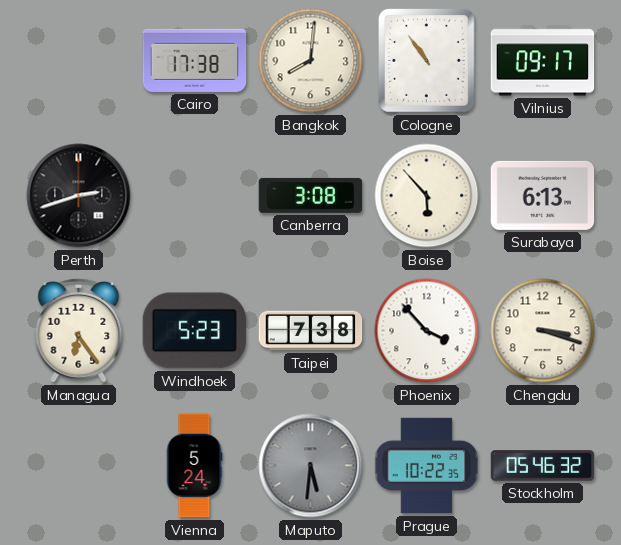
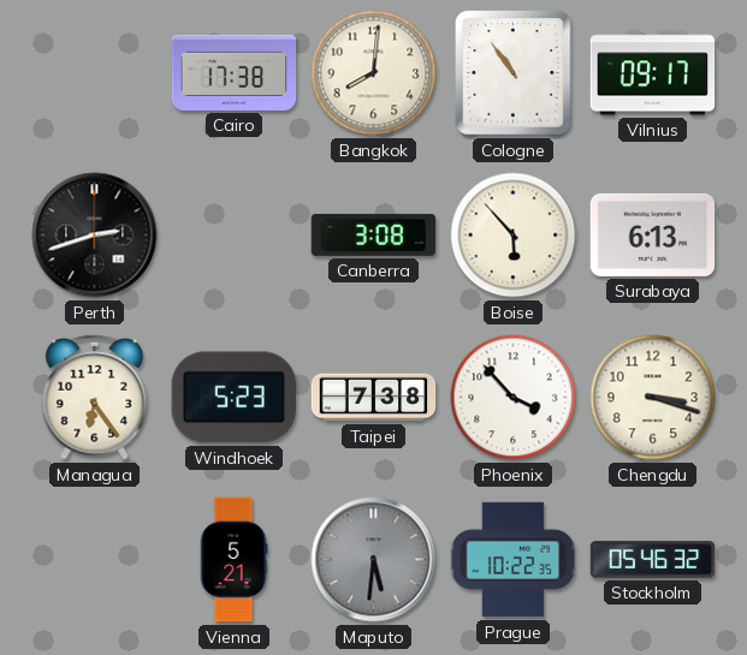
Vienna: 5:24 -> 5:21
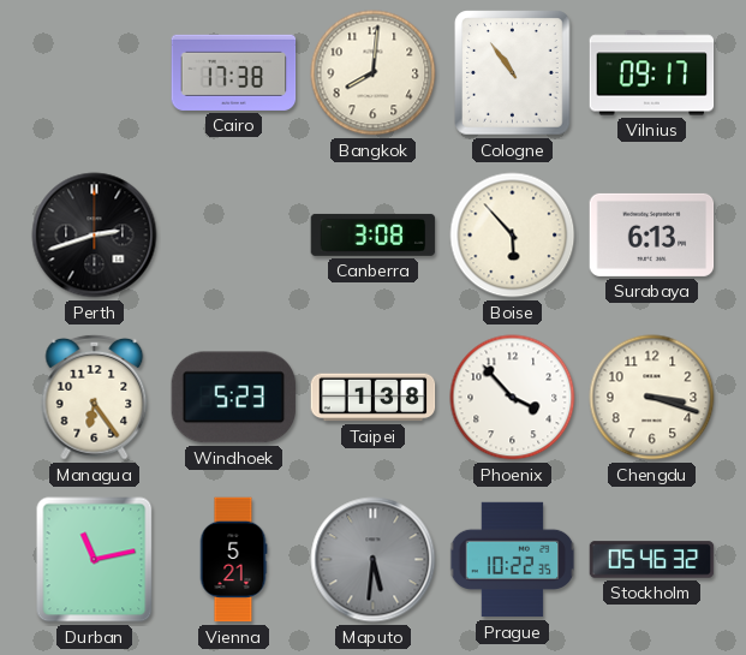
Taipei: 7:38 -> 1:38
Durban: none -> 11:13
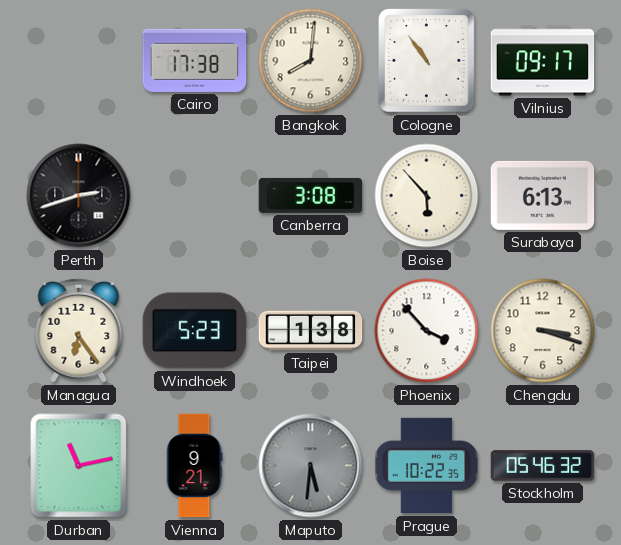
Vienna: 5:21 -> 9:21
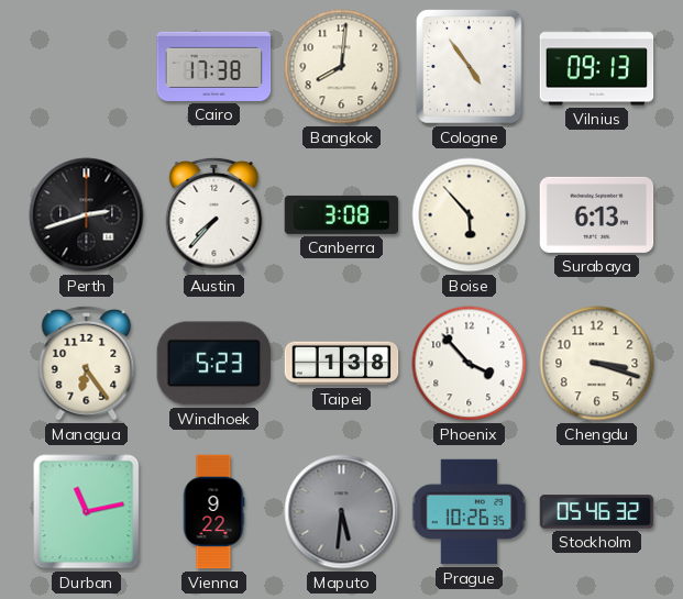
Cologne: 10:54 -> 4:54
Vilnius: 09:17 -> 09:13
Austin: none -> 7:37
Vienna: 9:21 -> 9:22
Prague: 10:22 -> 10:26
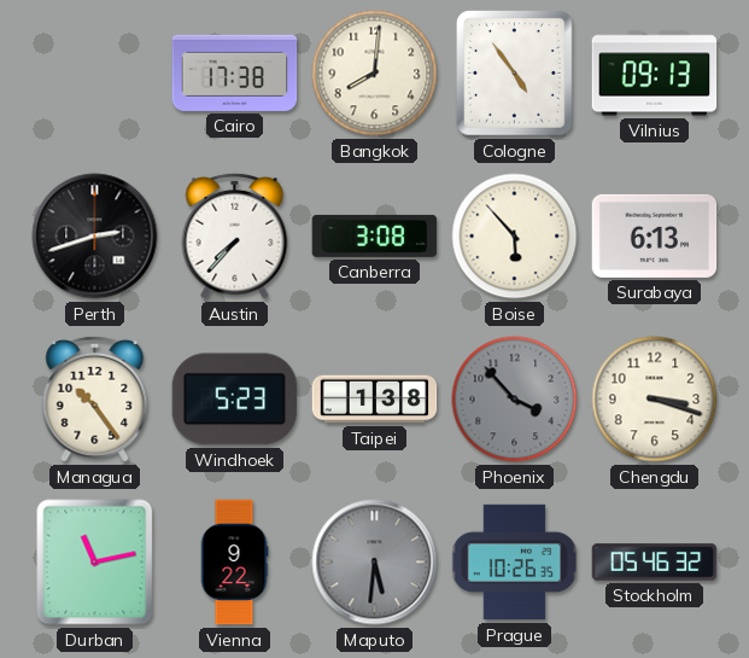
Managua: 6:24 -> 10:24
Phoenix dial: white -> grey
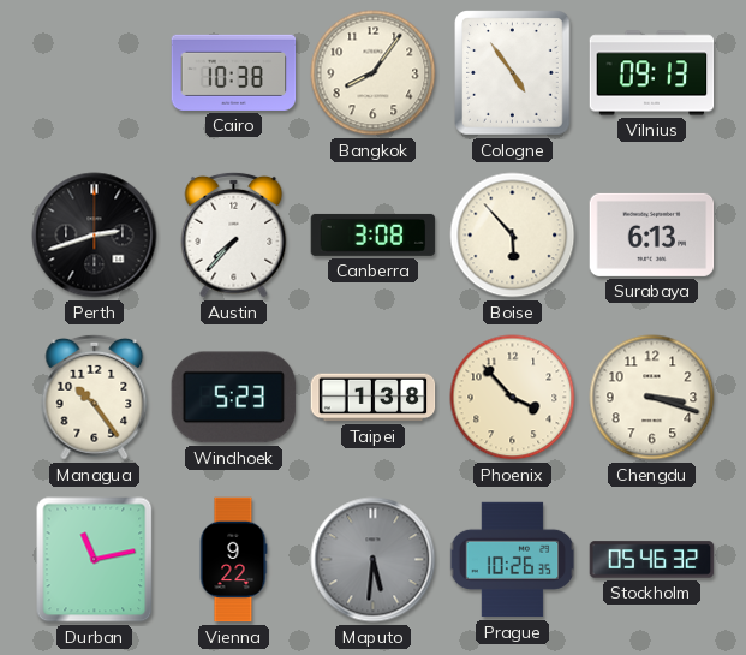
Cairo: 17:38 -> 10:38
Bangkok: 8:01 -> 8:06
Phoenix dial: grey -> cream
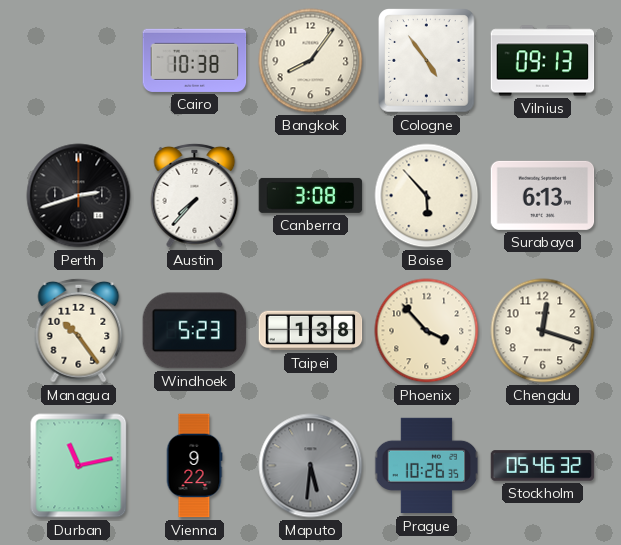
Chengdu: 3:18 -> 12:18
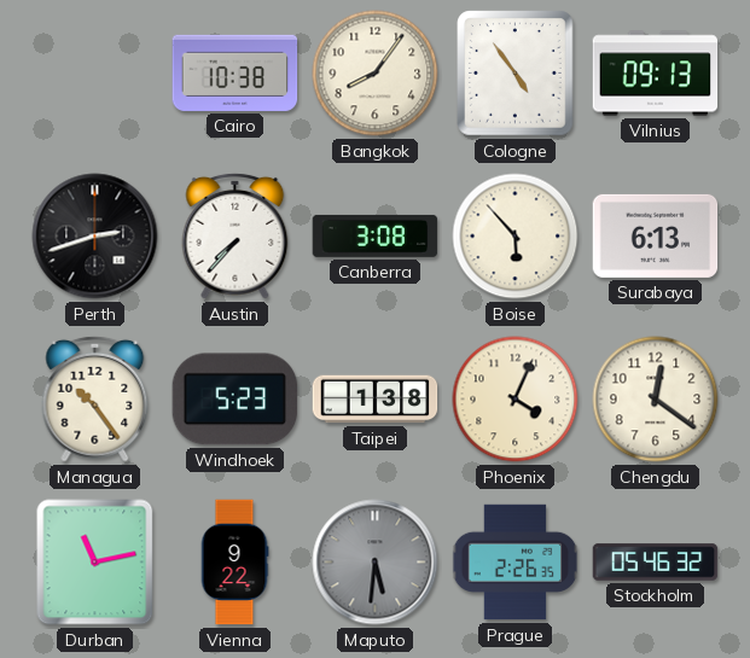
Phoenix: 3:53 -> 4:04
Chengdu: 12:18 -> 12:21
Prague: 10:26 -> 2:26
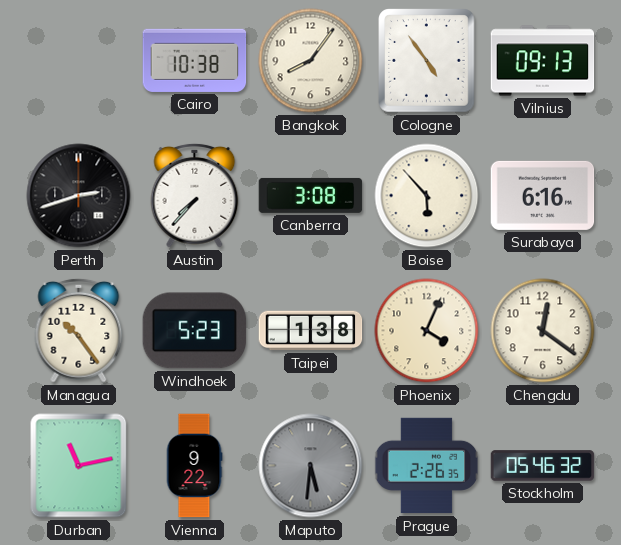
Surabaya: 6:13 -> 6:16
